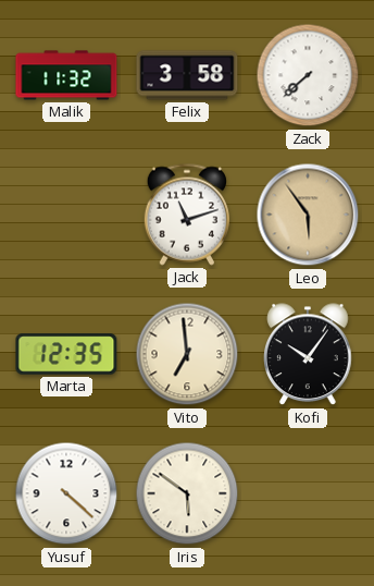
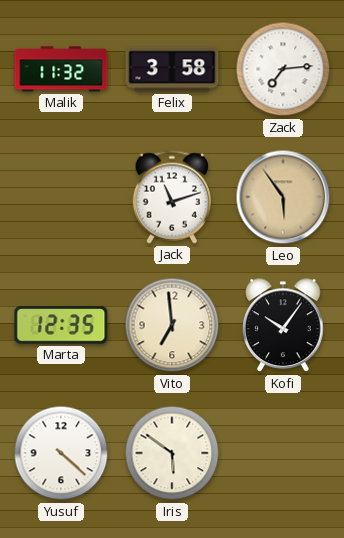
Zack: 7:38 -> 7:14
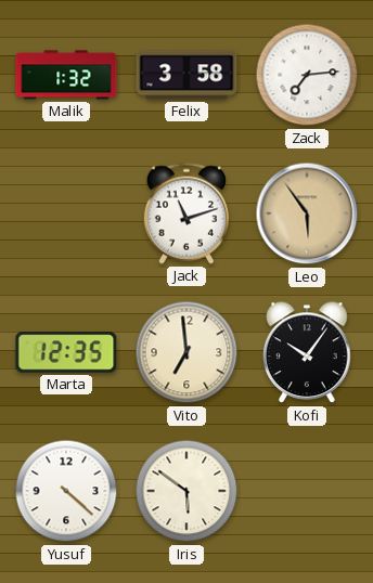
Malik: 11:32 -> 1:32
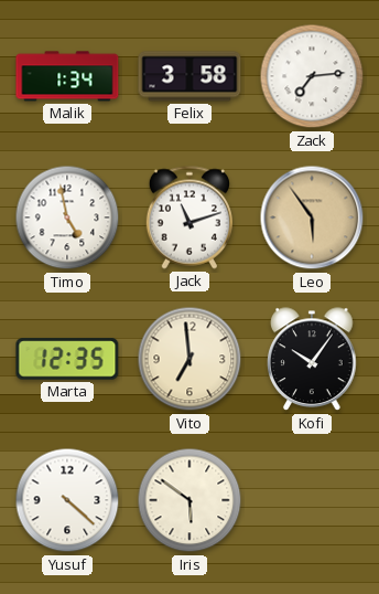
Malik: 1:32 -> 1:34
Timo: none -> 4:58
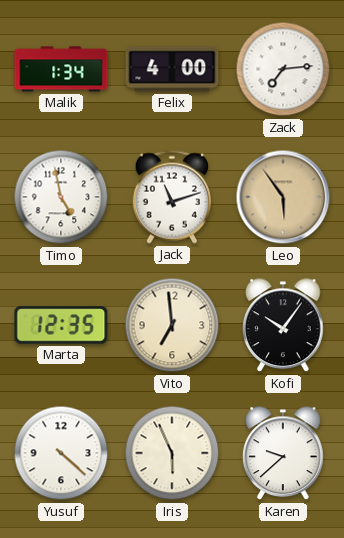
Felix: 3:58 -> 4:00
Iris: 5:51 -> 5:56
Karen: none -> 9:38
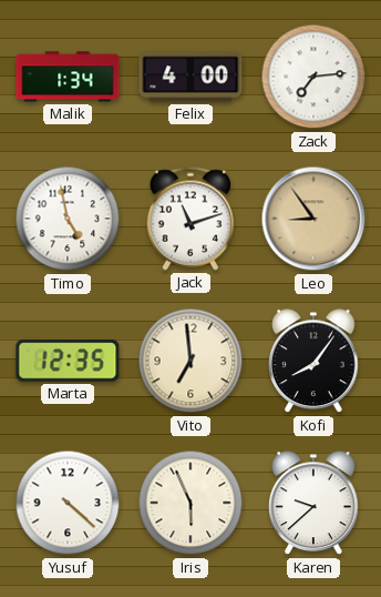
Leo: 5:54 -> 8:54
Kofi: 10:06 -> 8:06
